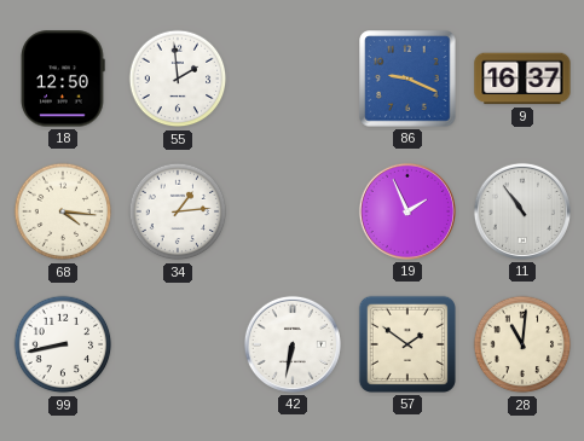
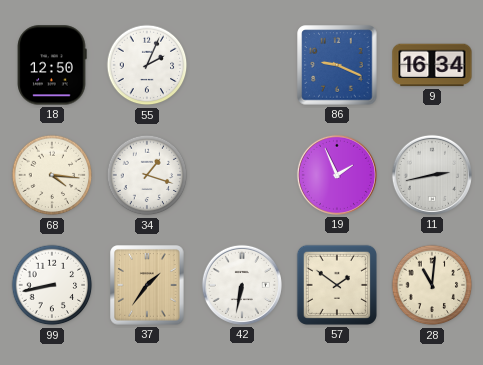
55: 1:59 -> 2:04
9: 16:37 -> 16:34
34: 1:14 -> 1:18
11: 10:54 -> 2:43
37: none -> 1:36
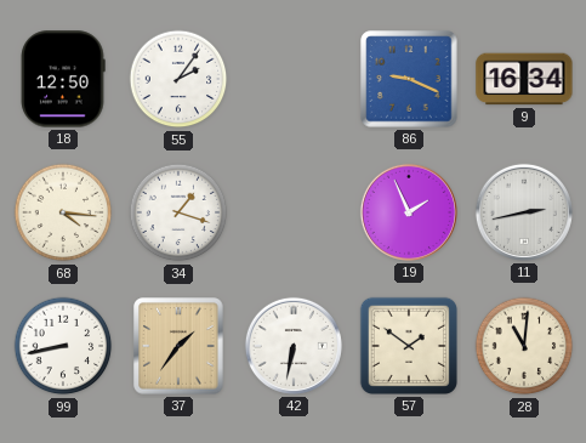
55: 2:04 -> 2:06
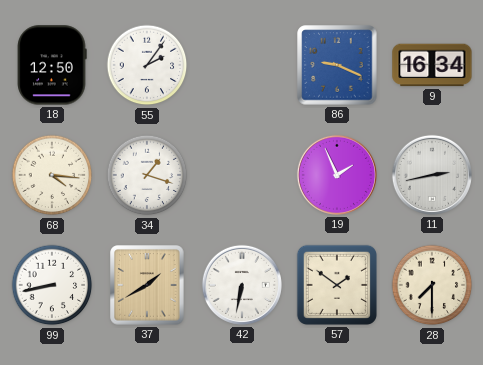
37: 1:36 -> 1:40
28: 11:01 -> 7:30
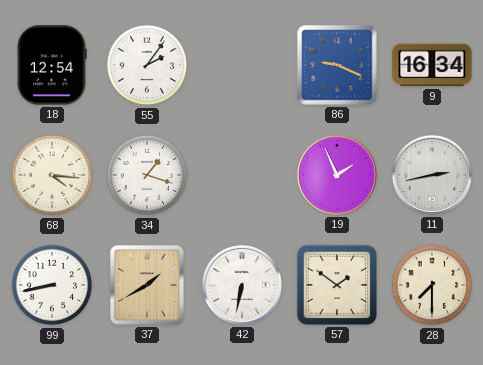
18: 12:50 -> 12:54
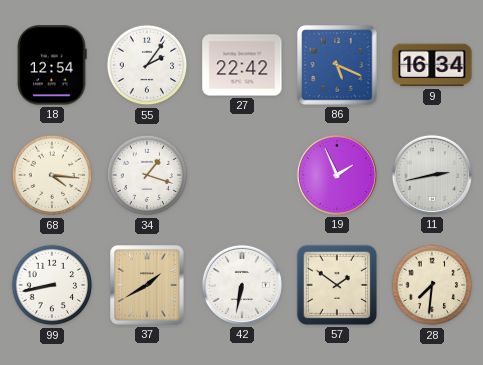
27: none -> 22:42
86: 9:19 -> 5:19
28: 7:30 -> 7:31
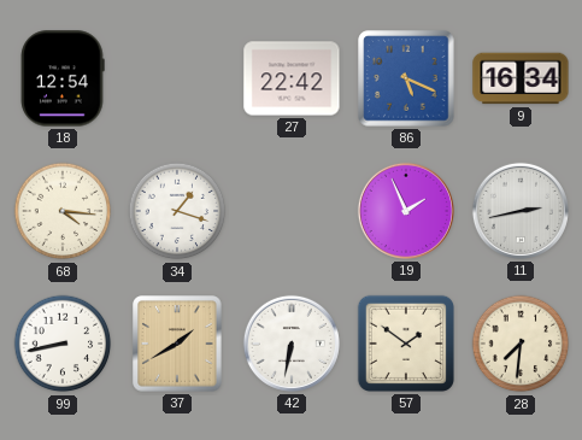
55: 2:06 -> none
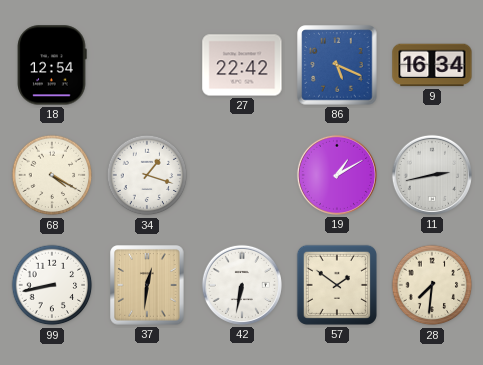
68: 4:16 -> 4:20
19: 1:56 -> 1:10
37: 1:40 -> 12:31
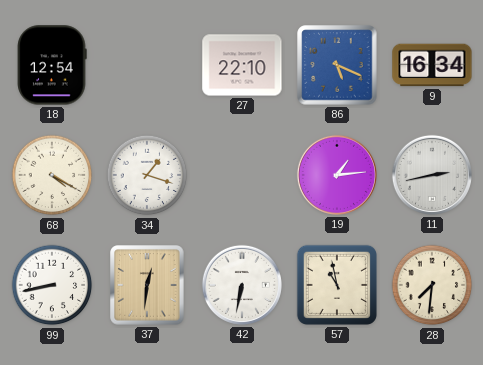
27: 22:42 -> 22:10
19: 1:10 -> 1:14
57: 1:51 -> 10:58
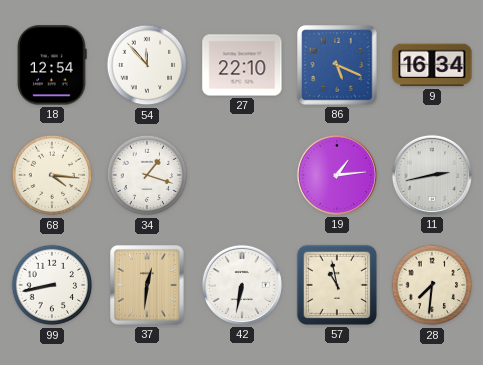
54: none -> 11:53
68: 4:20 -> 4:16
